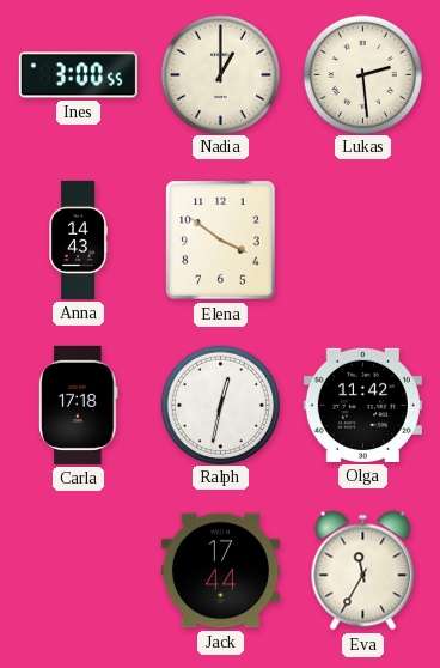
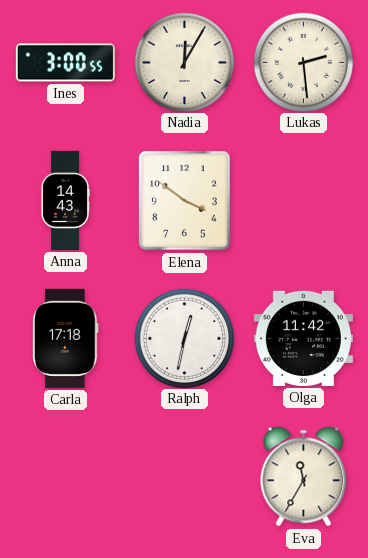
Nadia: 1:00 -> 12:05
Jack: 17:44 -> none
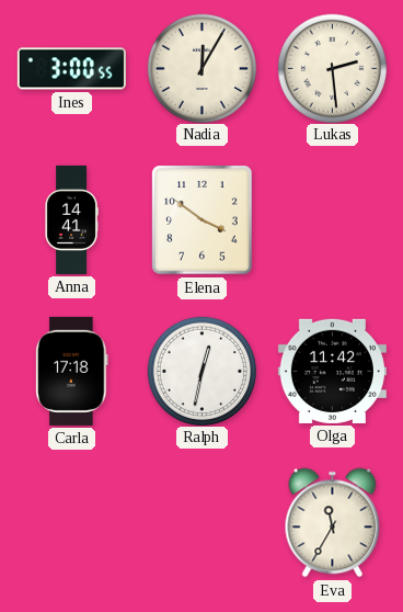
Anna: 14:43 -> 14:41
